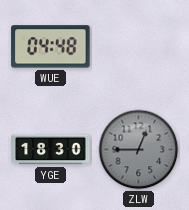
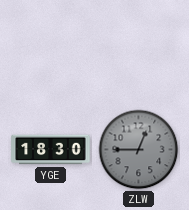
WUE: 04:48 -> none
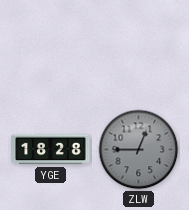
YGE: 18:30 -> 18:28
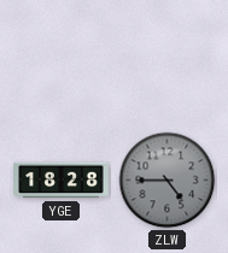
ZLW: 12:45 -> 4:45
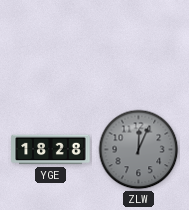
ZLW: 4:45 -> 12:04
